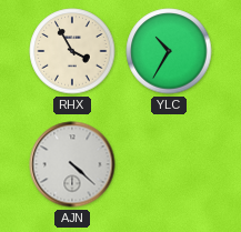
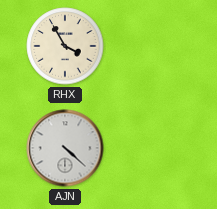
YLC: 10:35 -> none
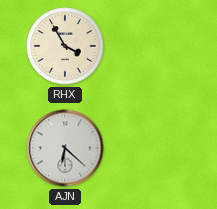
AJN: 4:22 -> 6:22
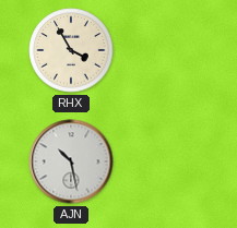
AJN: 6:22 -> 10:28
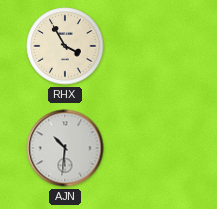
AJN: 10:28 -> 10:31
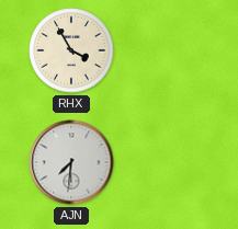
AJN: 10:31 -> 7:31
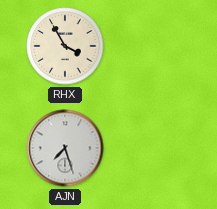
AJN: 7:31 -> 7:27
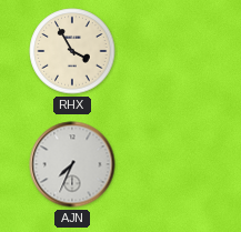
AJN: 7:27 -> 7:34
